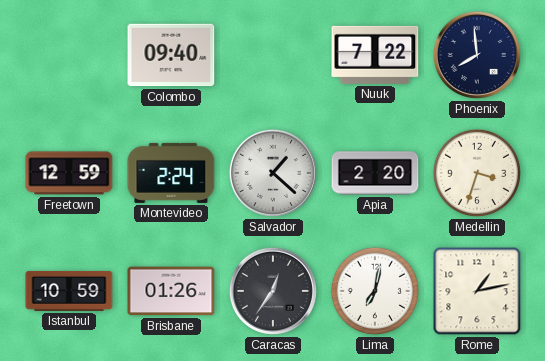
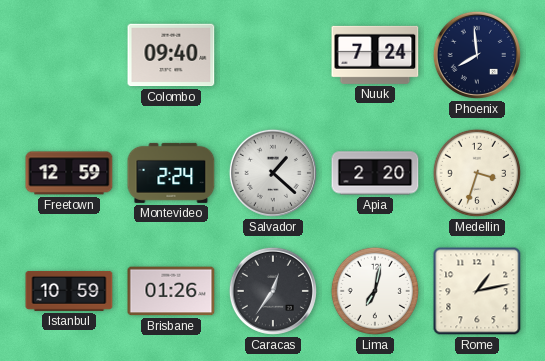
Nuuk: 7:22 -> 7:24
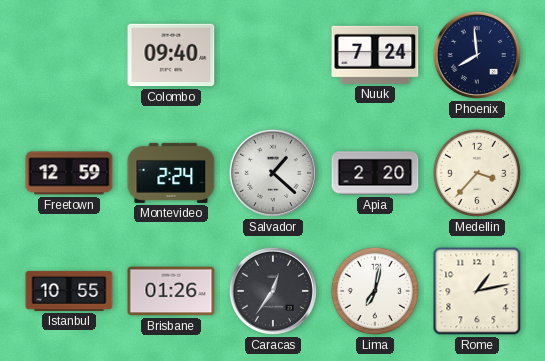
Medellin: 3:33 -> 3:37
Istanbul: 10:59 -> 10:55
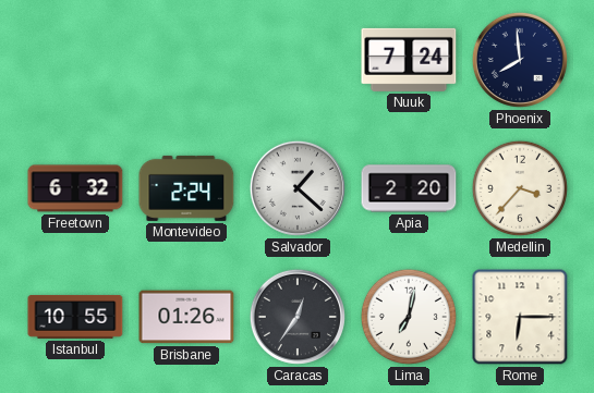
Colombo: 09:40 -> none
Freetown: 12:59 -> 6:32
Rome: 1:13 -> 6:15
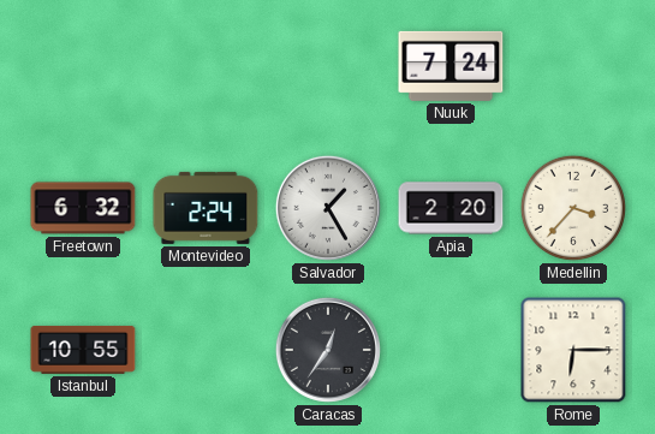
Phoenix: 7:59 -> none
Salvador: 1:22 -> 1:25
Brisbane: 01:26 -> none
Lima: 7:02 -> none
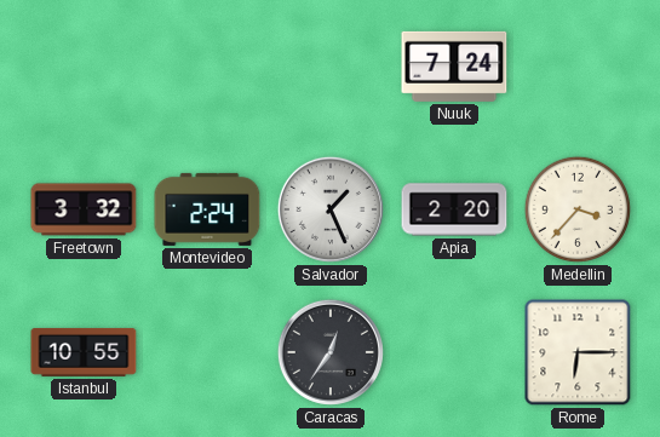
Freetown: 6:32 -> 3:32
Salvador: 1:25 -> 1:26
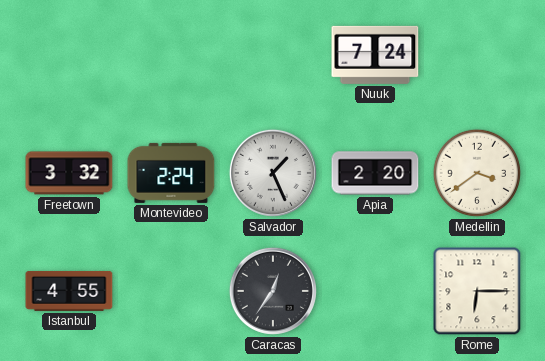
Medellin: 3:37 -> 3:39
Istanbul: 10:55 -> 4:55
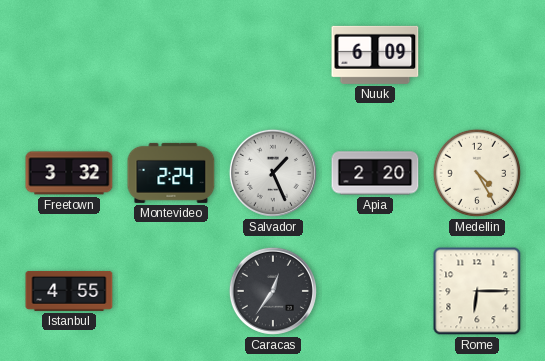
Nuuk: 7:24 -> 6:09
Medellin: 3:39 -> 4:25
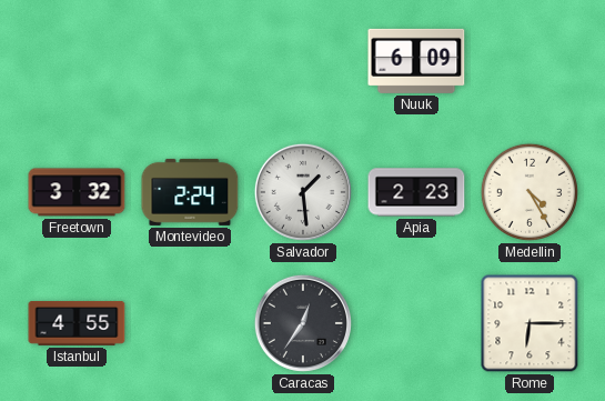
Salvador: 1:26 -> 1:29
Apia: 2:20 -> 2:23
